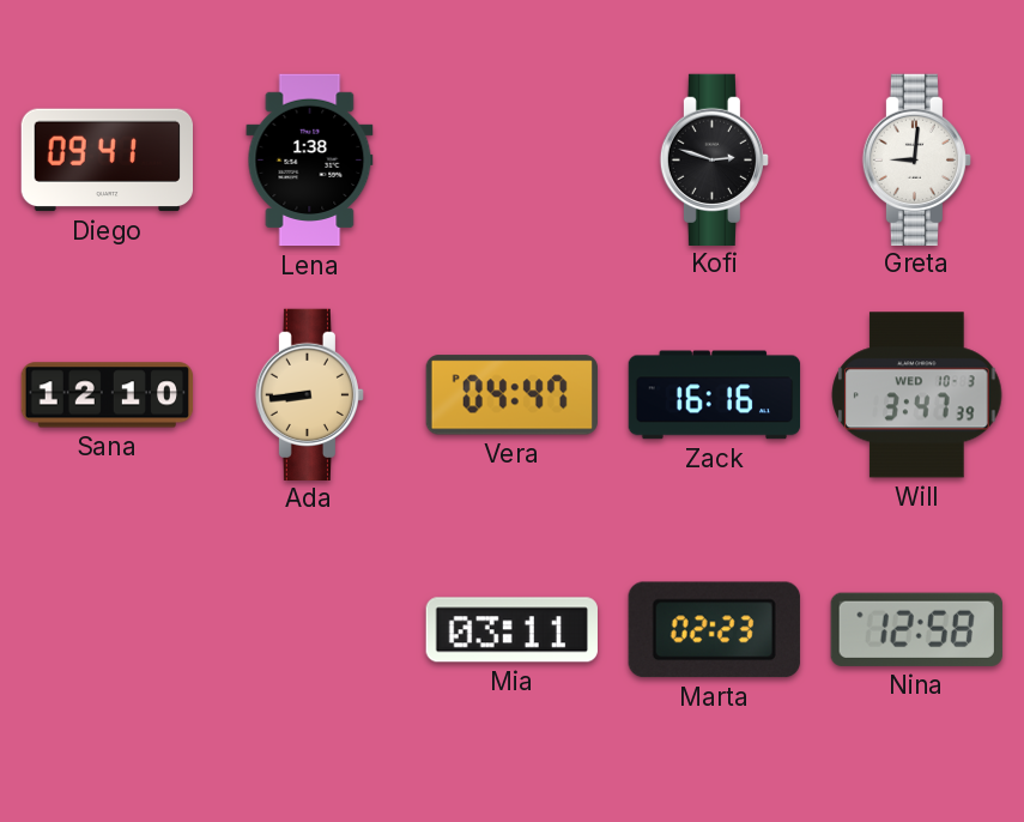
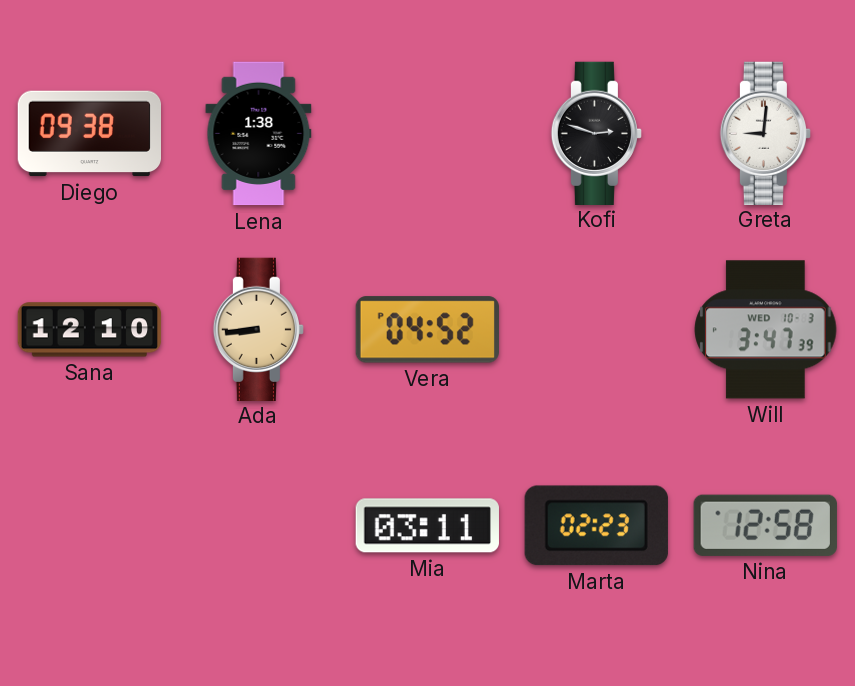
Diego: 09:41 -> 09:38
Vera: 04:47 -> 04:52
Zack: 16:16 -> none
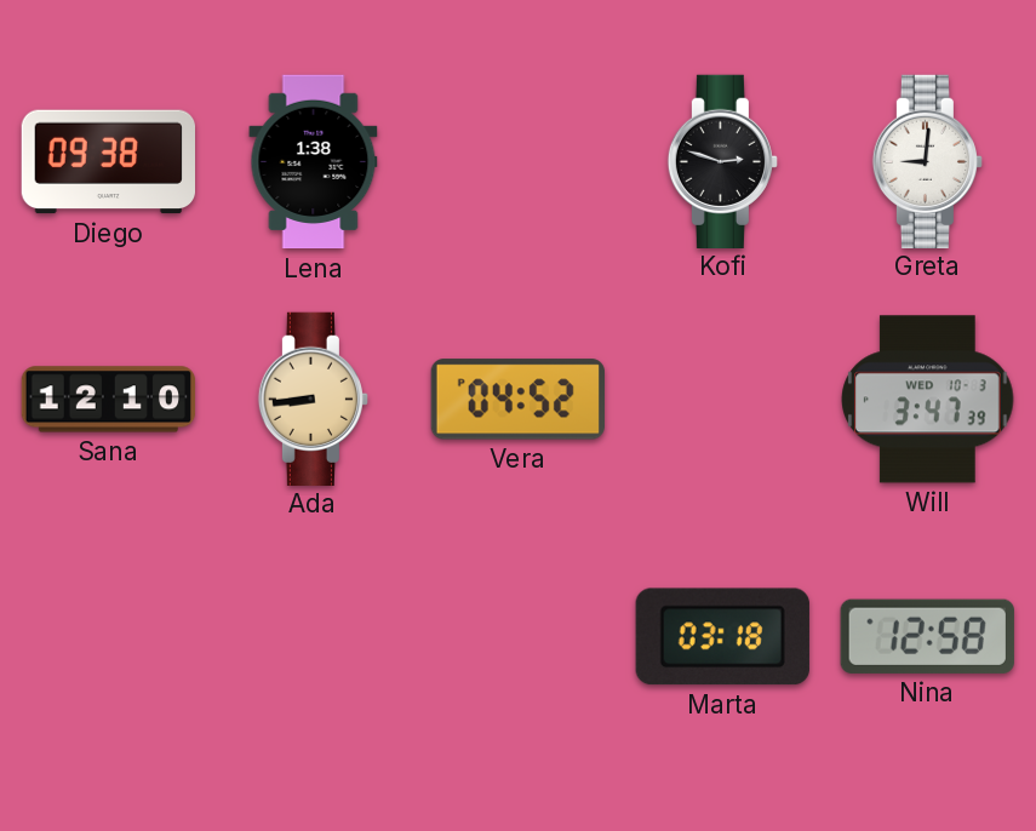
Mia: 03:11 -> none
Marta: 02:23 -> 03:18
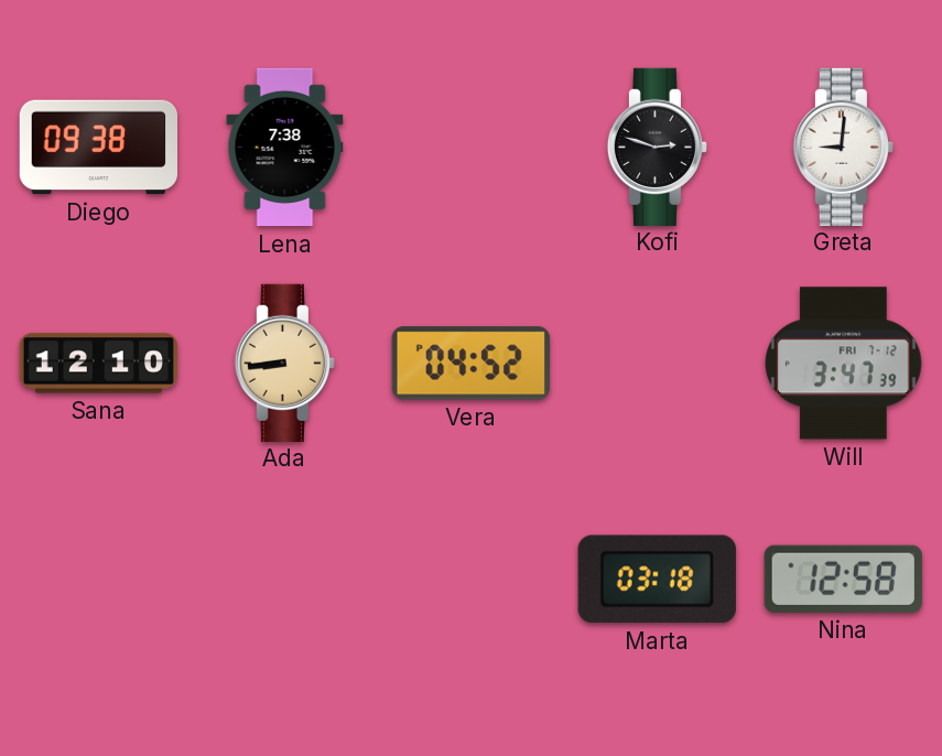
Lena: 1:38 -> 7:38
Will date: WED 10-3 -> FRI 7-12
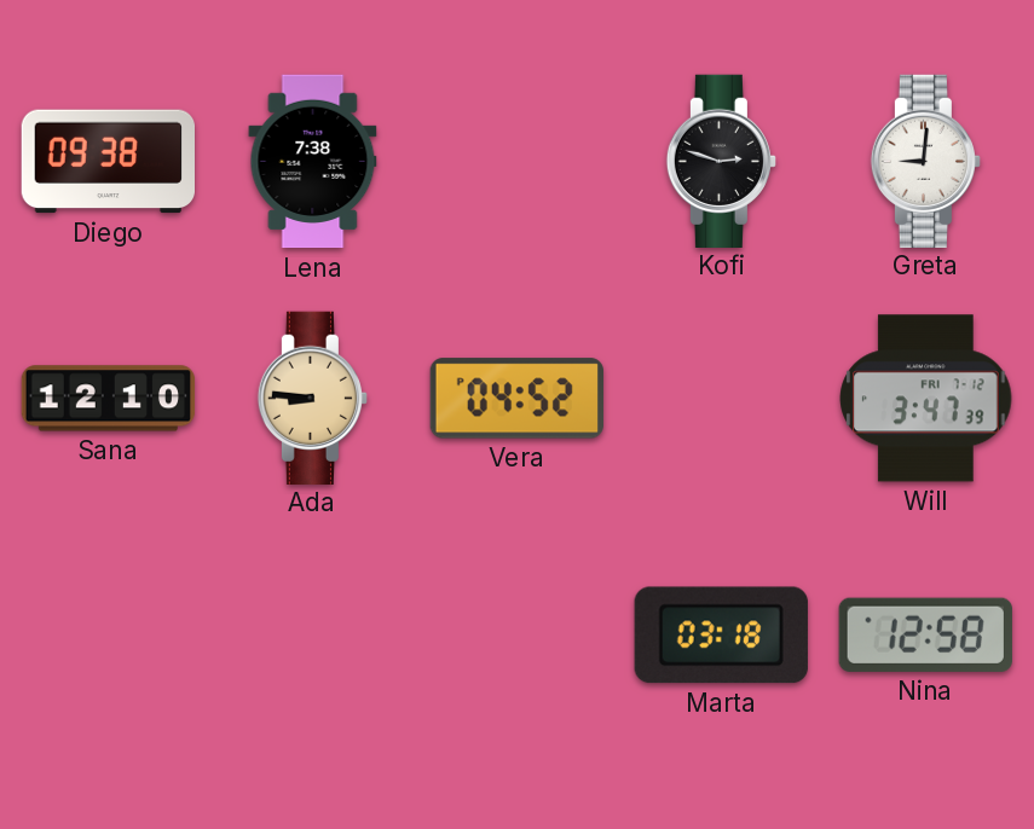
Ada: 8:44 -> 8:46
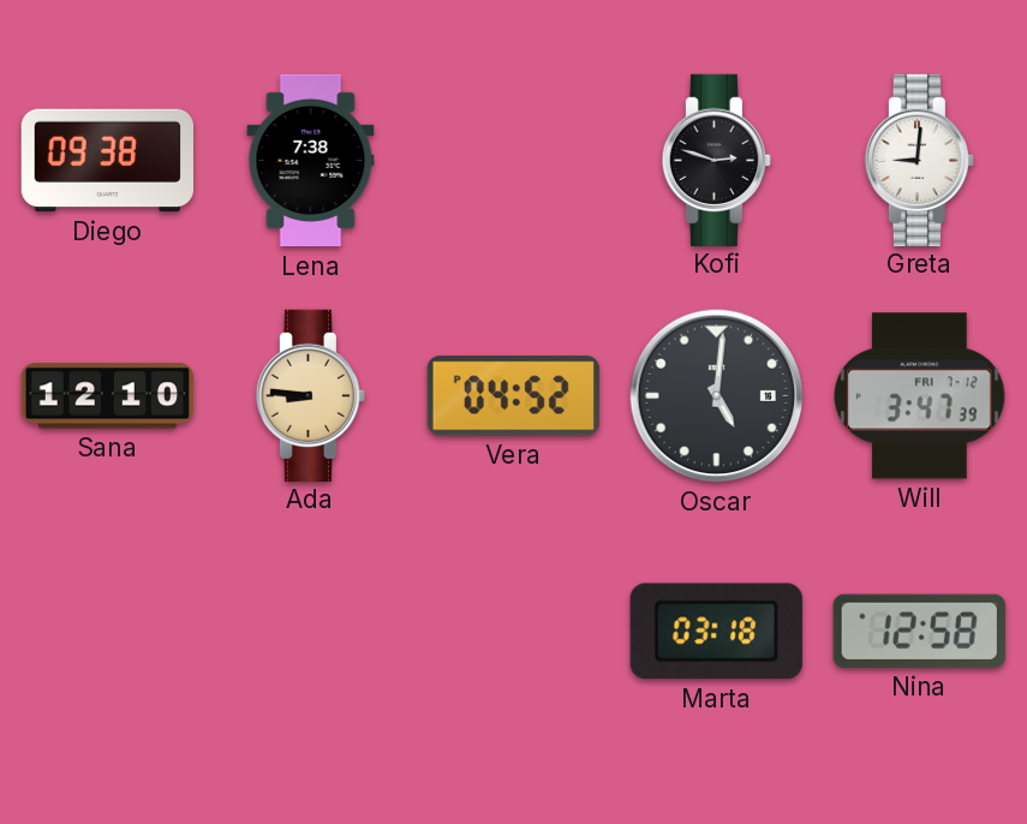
Oscar: none -> 5:01
